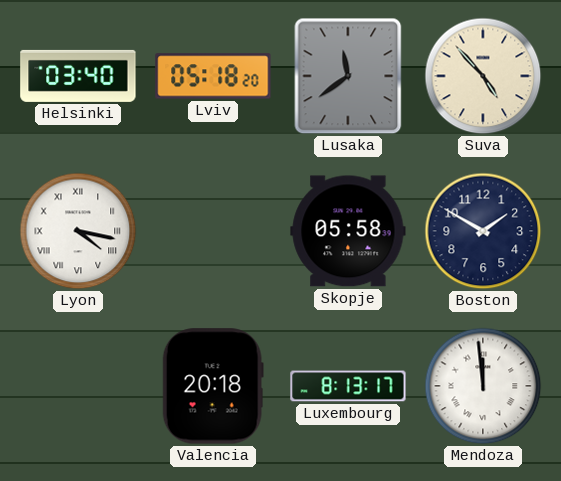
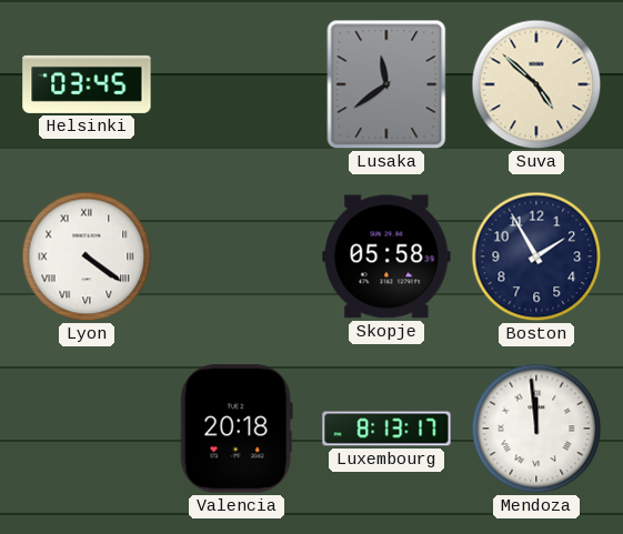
Helsinki: 03:40 -> 03:45
Lviv: 05:18 -> none
Suva: 4:53 -> 4:52
Lyon: 4:17 -> 4:21
Boston: 1:50 -> 1:55
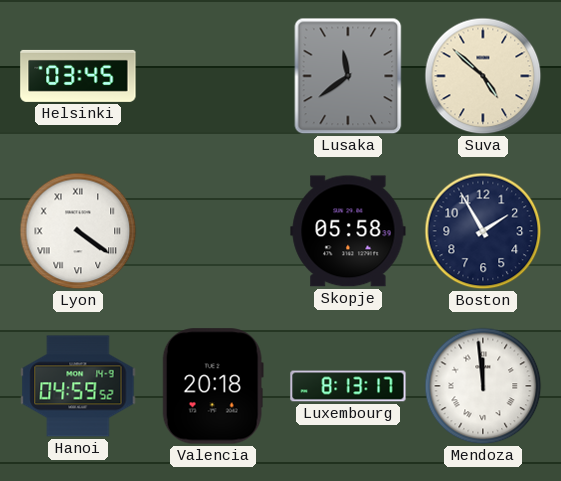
Hanoi: none -> 04:59
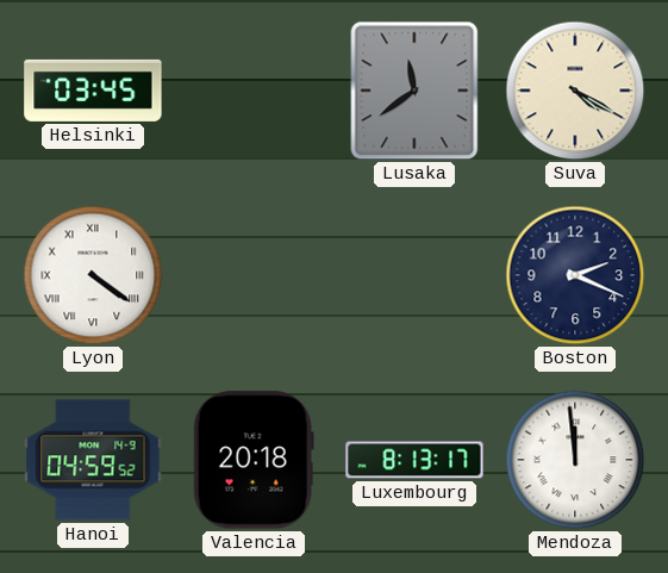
Suva: 4:52 -> 4:20
Skopje: 05:58 -> none
Boston: 1:55 -> 2:19
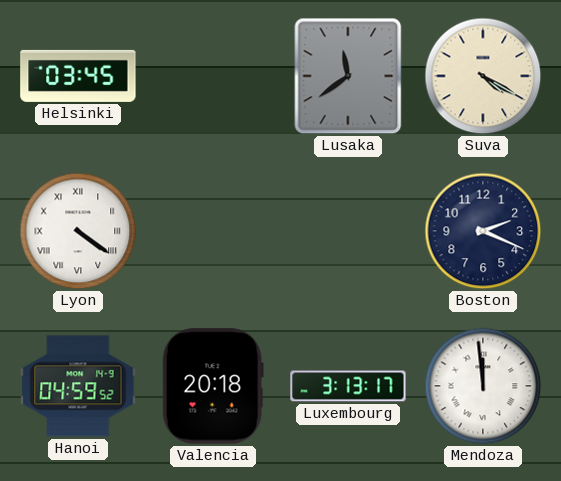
Luxembourg: 8:13 -> 3:13
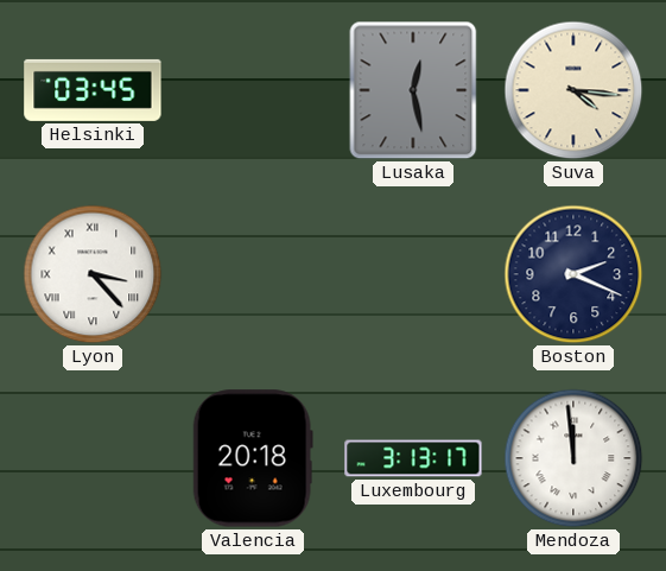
Lusaka: 11:39 -> 12:28
Suva: 4:20 -> 4:16
Lyon: 4:21 -> 3:23
Hanoi: 04:59 -> none
